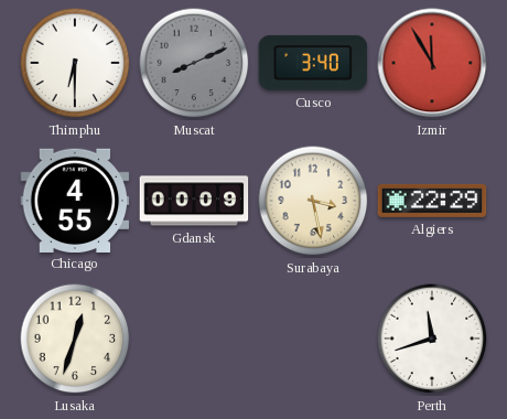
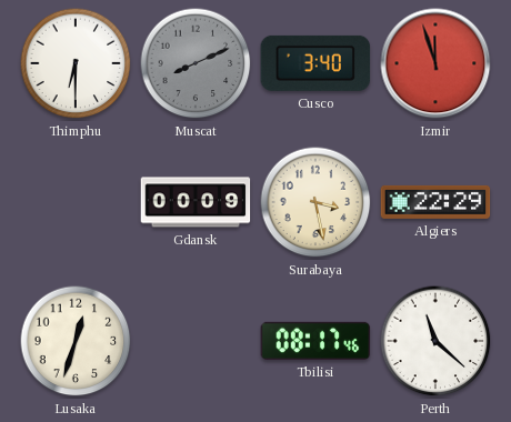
Izmir: 11:55 -> 11:57
Chicago: 4:55 -> none
Tbilisi: none -> 08:17
Perth: 11:42 -> 11:22
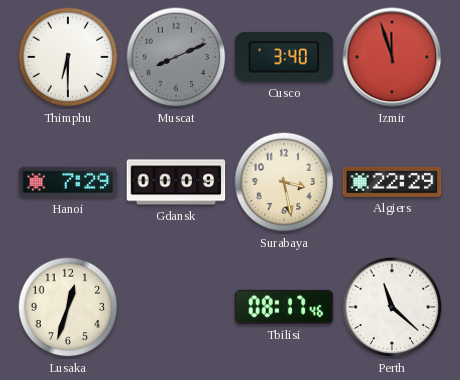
Hanoi: none -> 7:29
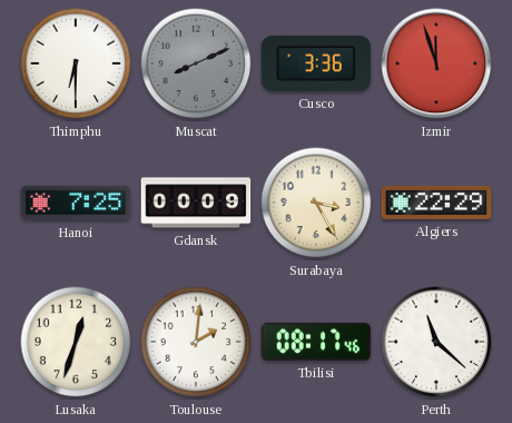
Cusco: 3:40 -> 3:36
Hanoi: 7:29 -> 7:25
Surabaya: 3:28 -> 3:25
Toulouse: none -> 2:01
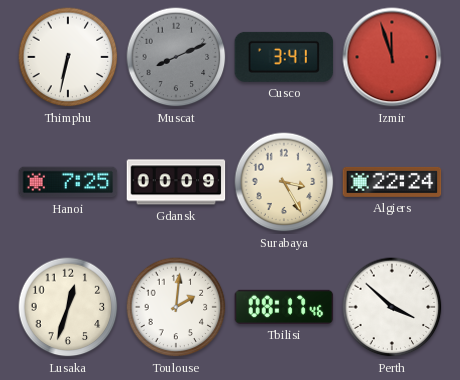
Thimphu: 6:30 -> 6:32
Cusco: 3:36 -> 3:41
Algiers: 22:29 -> 22:24
Perth: 11:22 -> 3:52
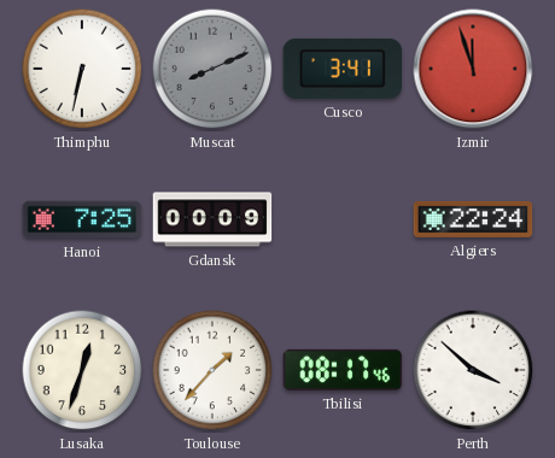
Surabaya: 3:25 -> none
Toulouse: 2:01 -> 1:37
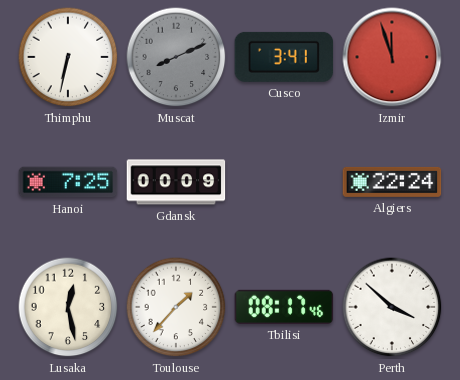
Lusaka: 12:33 -> 12:28
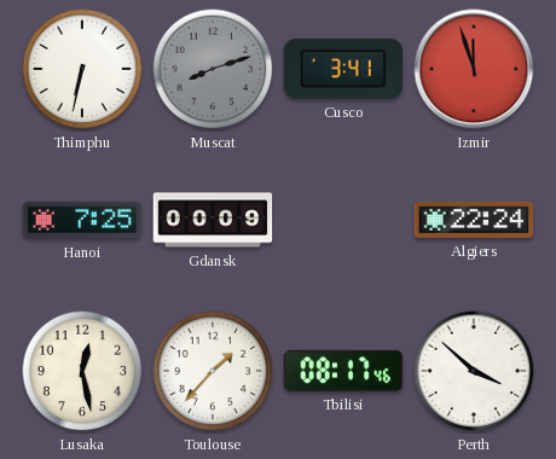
Muscat: 8:11 -> 8:12
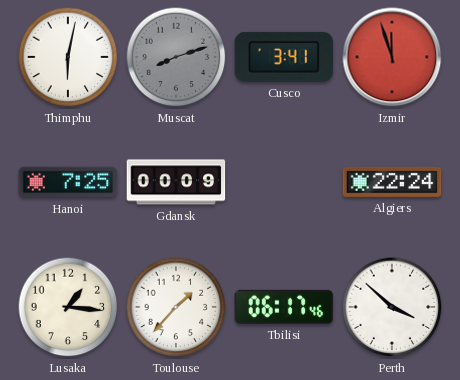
Thimphu: 6:32 -> 6:02
Lusaka: 12:28 -> 1:16
Tbilisi: 08:17 -> 06:17
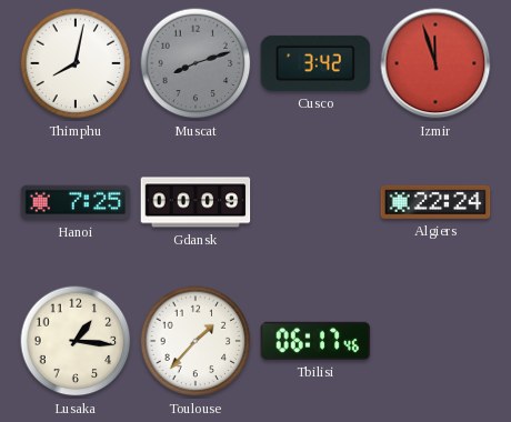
Thimphu: 6:02 -> 8:02
Cusco: 3:41 -> 3:42
Perth: 3:52 -> none
